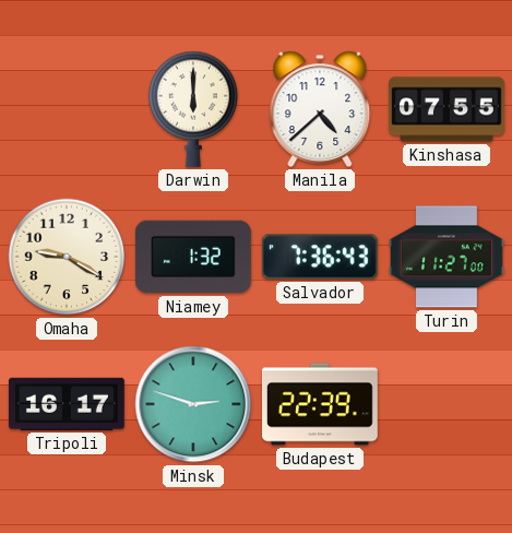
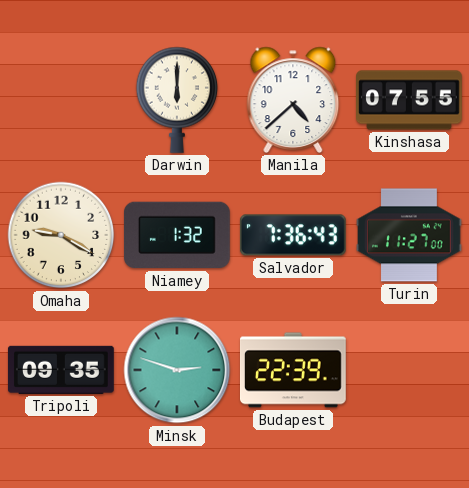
Tripoli: 16:17 -> 09:35
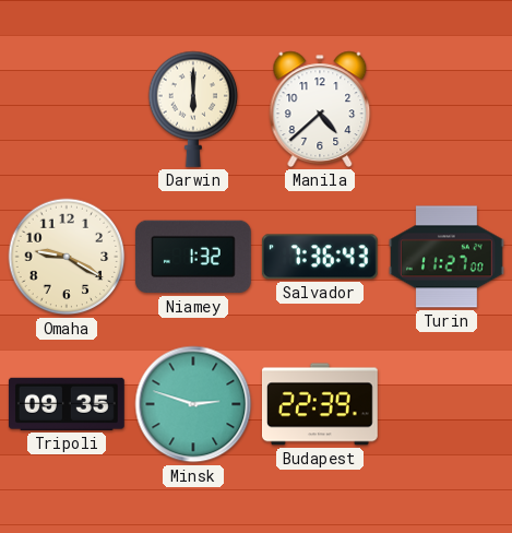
Kinshasa: 07:55 -> none
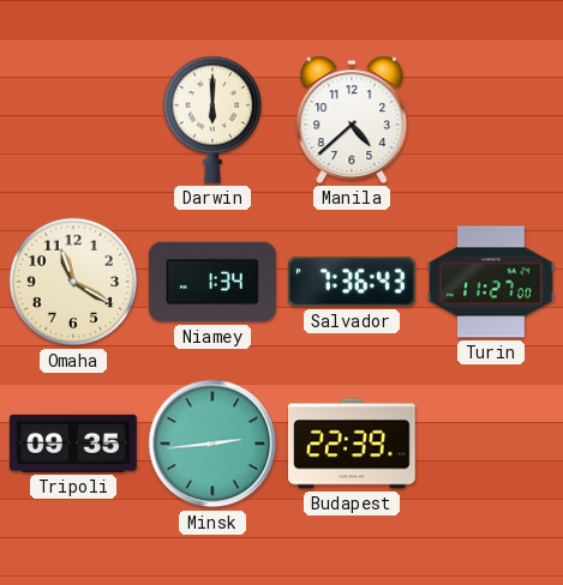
Omaha: 9:20 -> 11:20
Niamey: 1:32 -> 1:34
Minsk: 2:48 -> 2:44
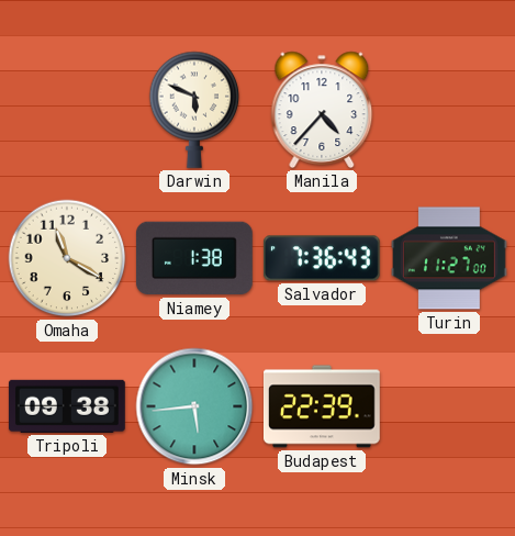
Darwin: 6:00 -> 5:49
Manila: 4:38 -> 4:37
Niamey: 1:34 -> 1:38
Tripoli: 09:35 -> 09:38
Minsk: 2:44 -> 5:44
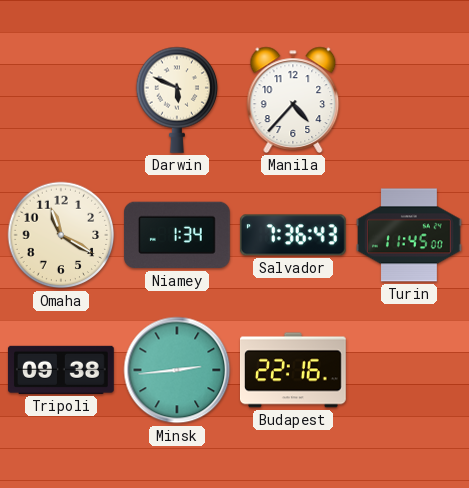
Niamey: 1:38 -> 1:34
Turin: 11:27 -> 11:45
Minsk: 5:44 -> 2:44
Budapest: 22:39 -> 22:16
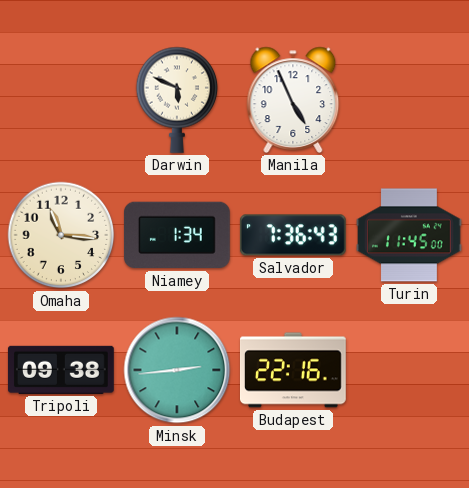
Manila: 4:37 -> 4:56
Omaha: 11:20 -> 11:16
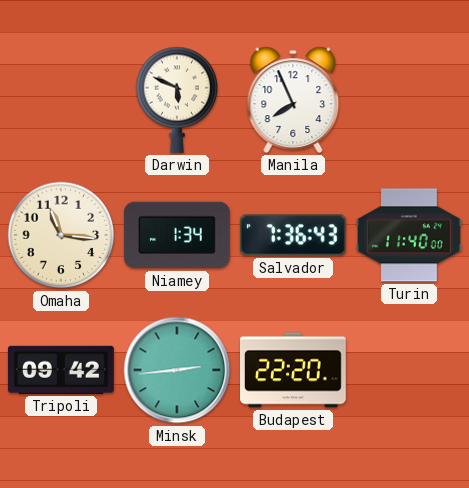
Manila: 4:56 -> 7:56
Turin: 11:45 -> 11:40
Tripoli: 09:38 -> 09:42
Budapest: 22:16 -> 22:20
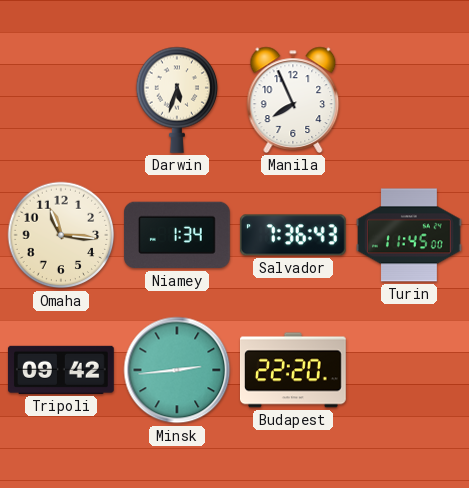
Darwin: 5:49 -> 5:33
Turin: 11:40 -> 11:45
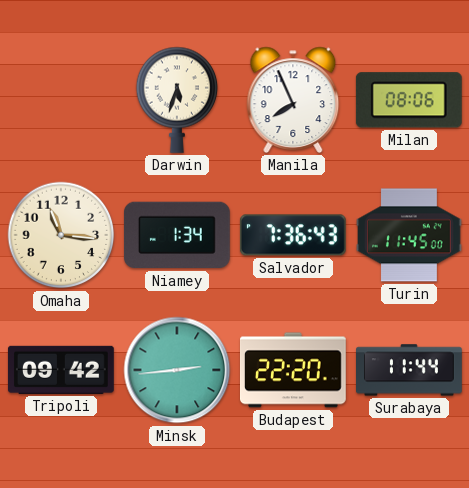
Milan: none -> 08:06
Surabaya: none -> 11:44
